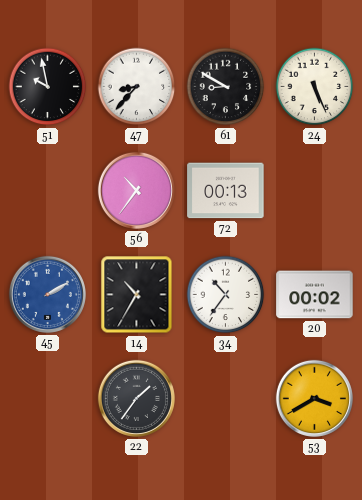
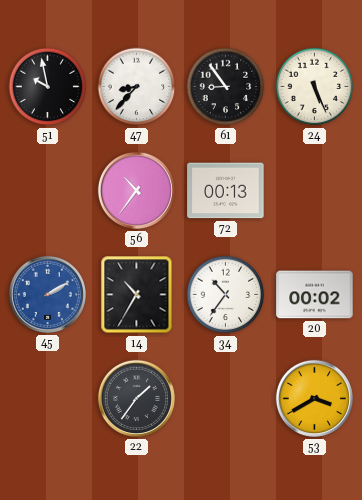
61: 8:50 -> 8:54
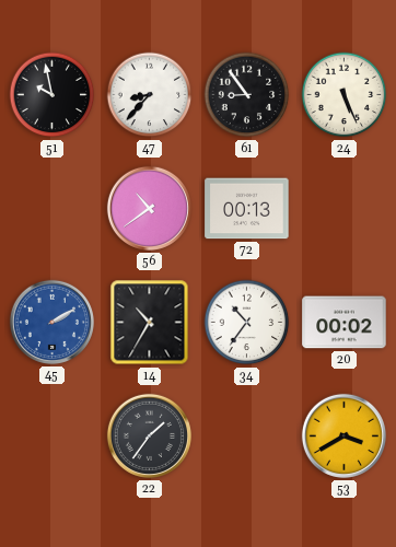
56: 10:36 -> 10:39
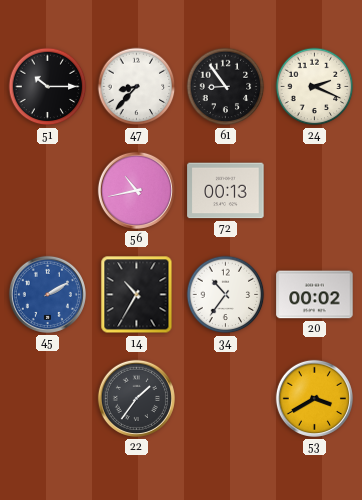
51: 9:58 -> 10:15
24: 5:26 -> 2:19
56: 10:39 -> 10:43
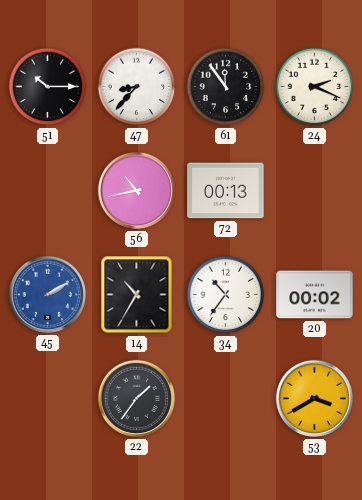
61: 8:54 -> 11:54
